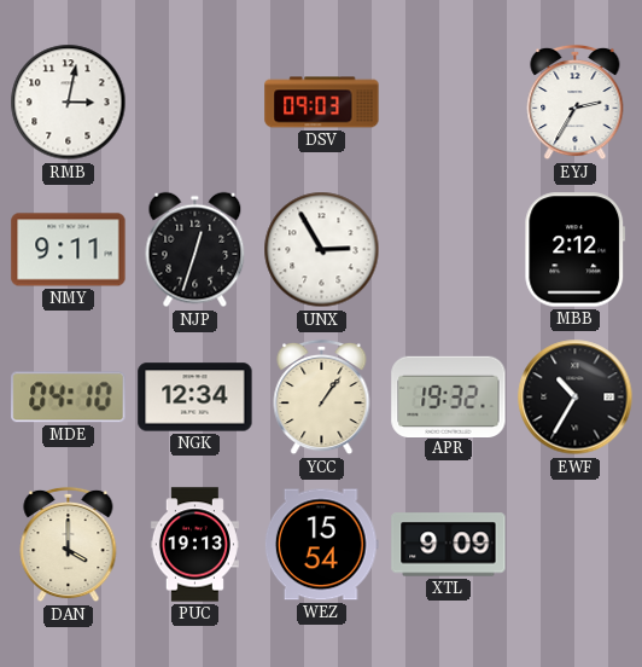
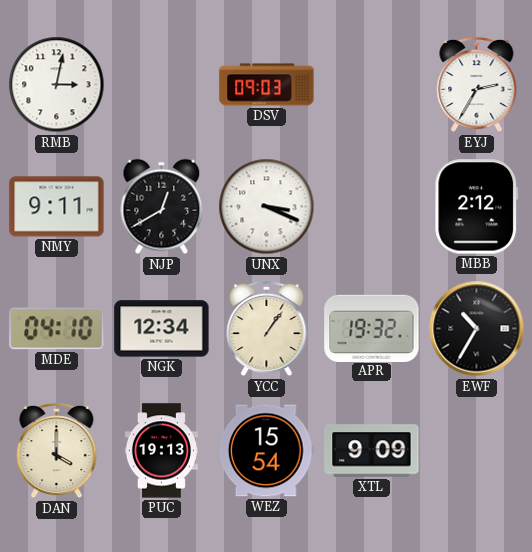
NJP: 12:33 -> 12:40
UNX: 2:55 -> 3:19
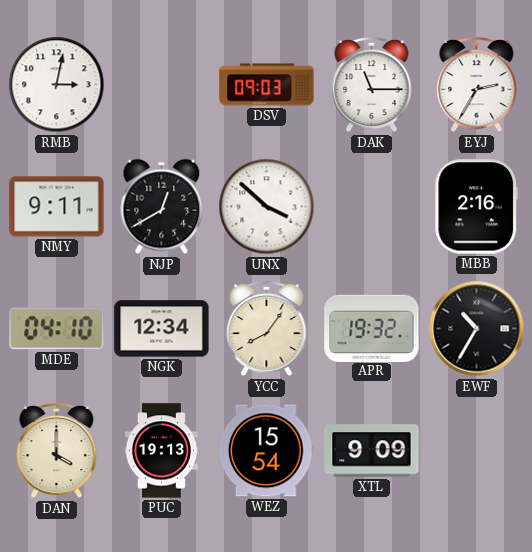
DAK: none -> 11:15
UNX: 3:19 -> 3:52
MBB: 2:12 -> 2:16
YCC: 1:06 -> 8:06
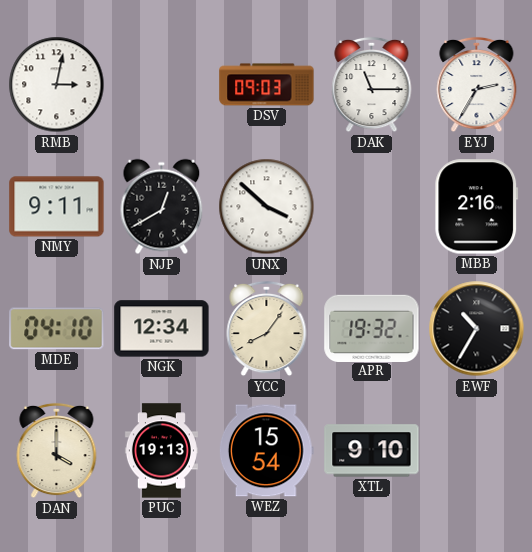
XTL: 9:09 -> 9:10
